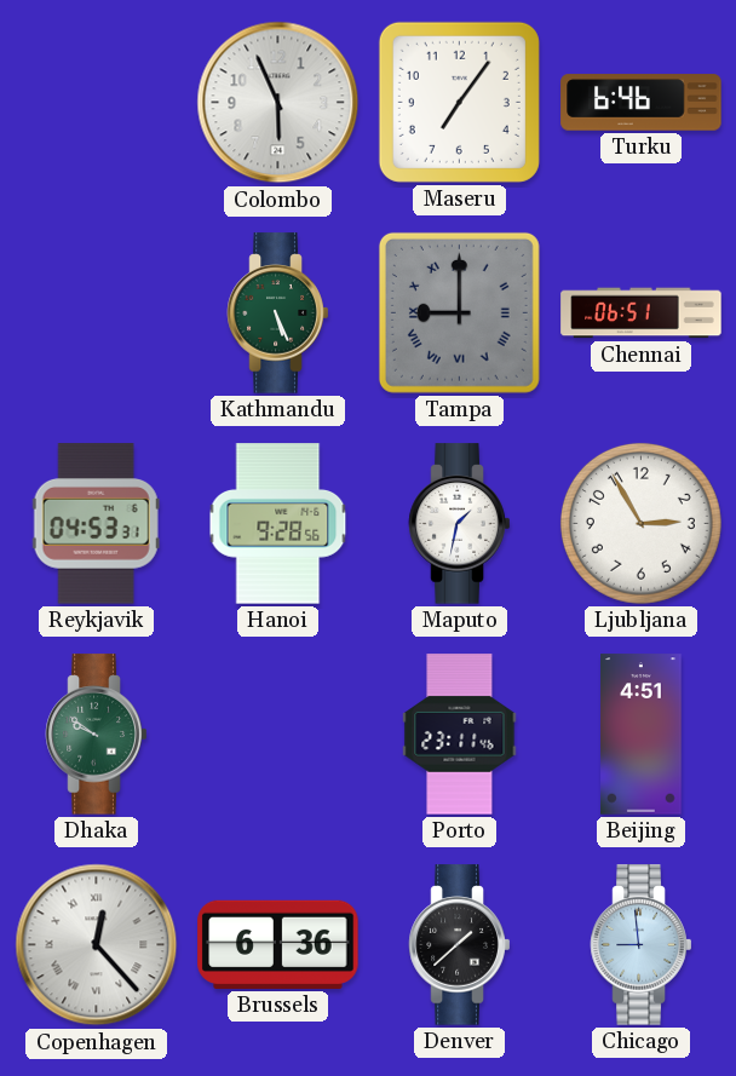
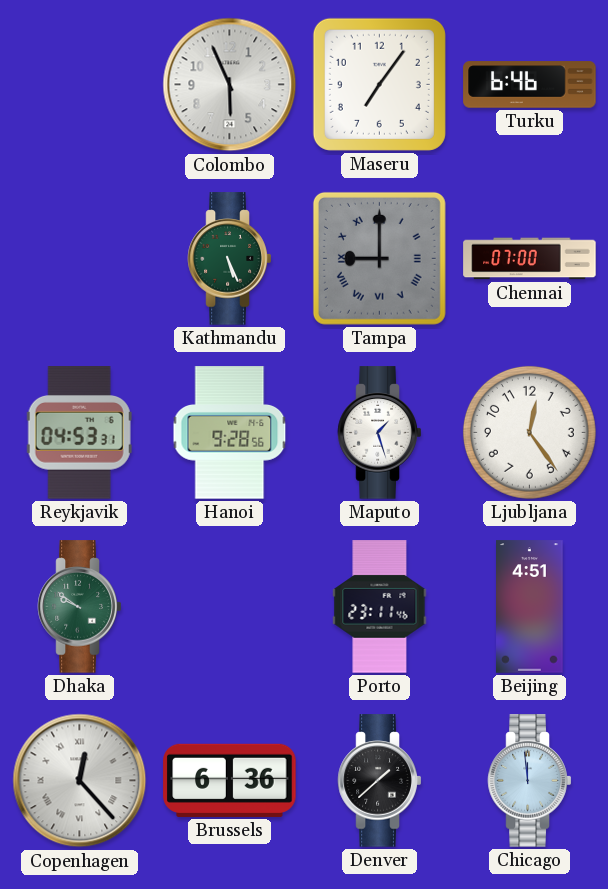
Chennai: 06:51 -> 07:00
Maputo: 1:32 -> 1:27
Ljubljana: 2:55 -> 12:24
Chicago: 8:59 -> 11:59
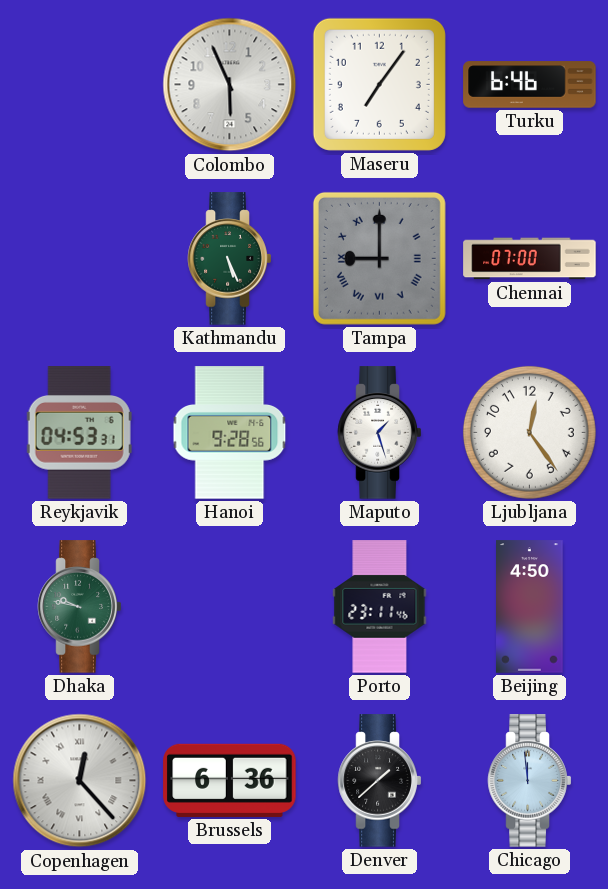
Dhaka: 9:51 -> 9:47
Beijing: 4:51 -> 4:50
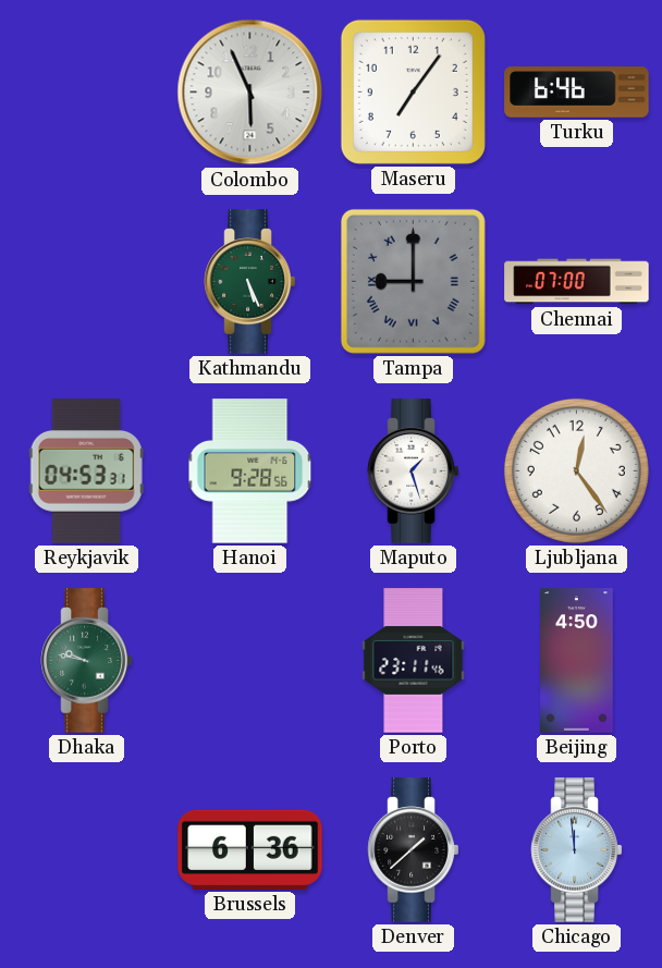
Copenhagen: 12:23 -> none
